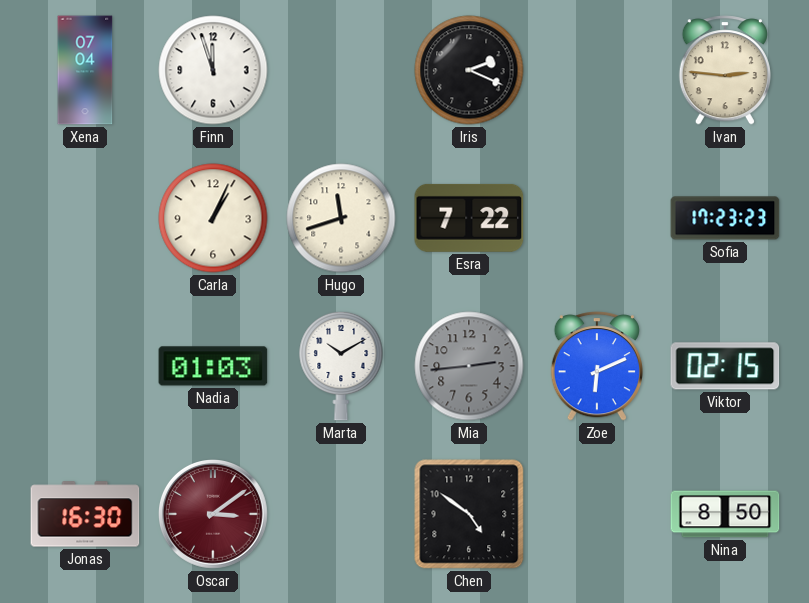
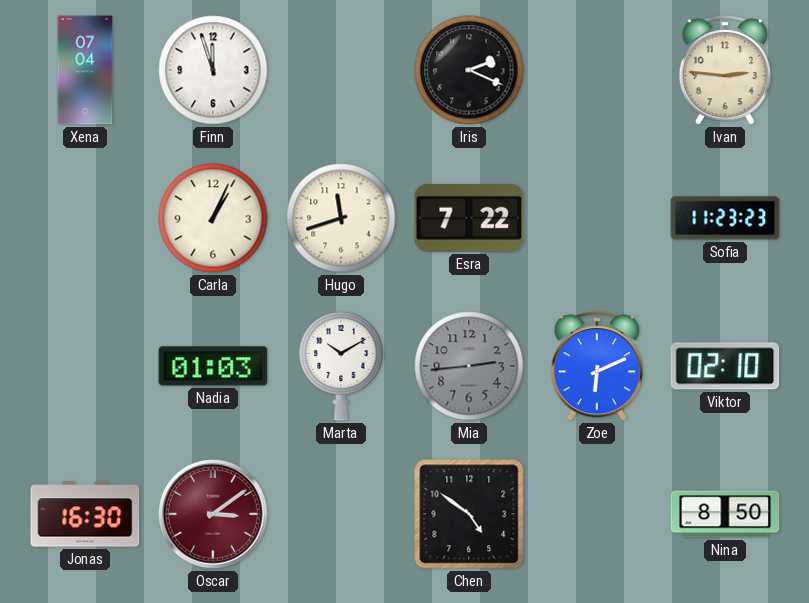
Sofia: 17:23 -> 11:23
Viktor: 02:15 -> 02:10
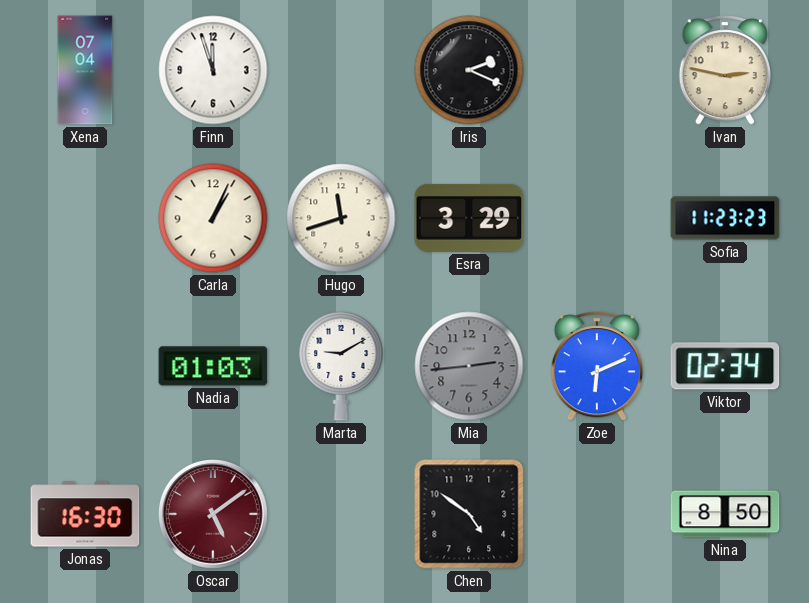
Ivan: 2:46 -> 2:47
Esra: 7:22 -> 3:29
Marta: 10:10 -> 9:10
Viktor: 02:10 -> 02:34
Oscar: 3:09 -> 5:09
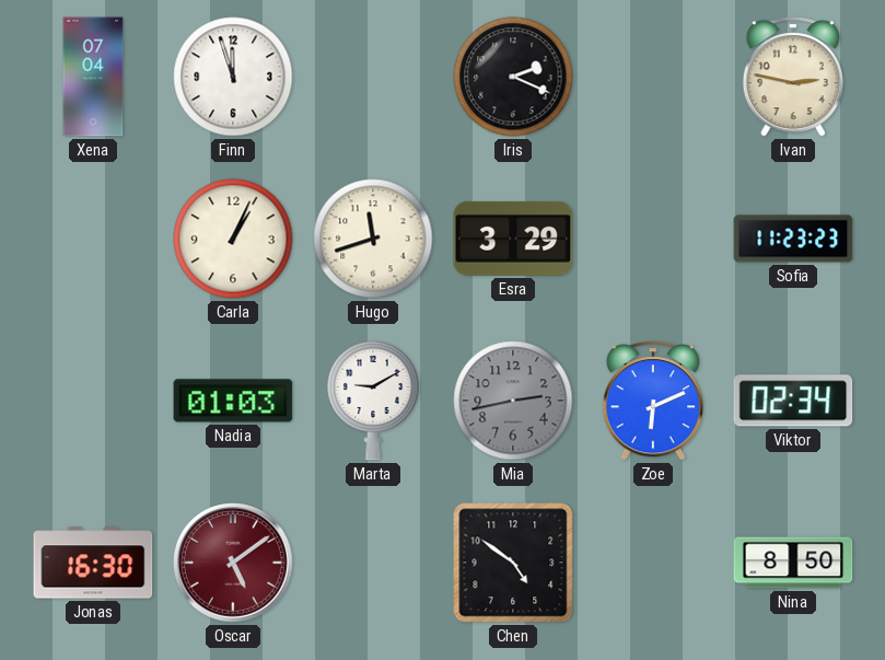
Mia: 2:44 -> 2:43
